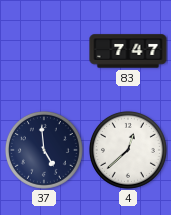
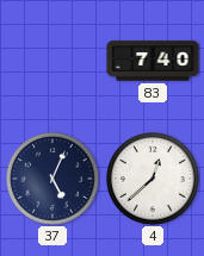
83: 7:47 -> 7:40
37: 4:59 -> 5:04
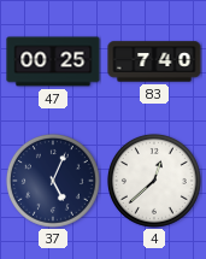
47: none -> 00:25
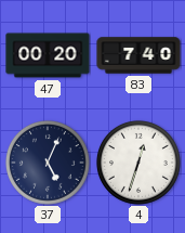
47: 00:25 -> 00:20
4: 12:38 -> 12:33
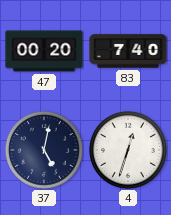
37: 5:04 -> 5:02
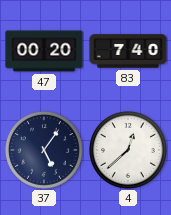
37: 5:02 -> 5:06
4: 12:33 -> 12:38
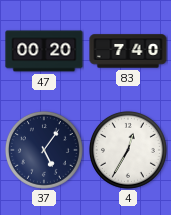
4: 12:38 -> 12:35
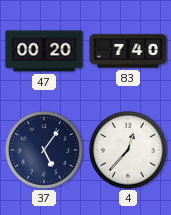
4: 12:35 -> 12:37
